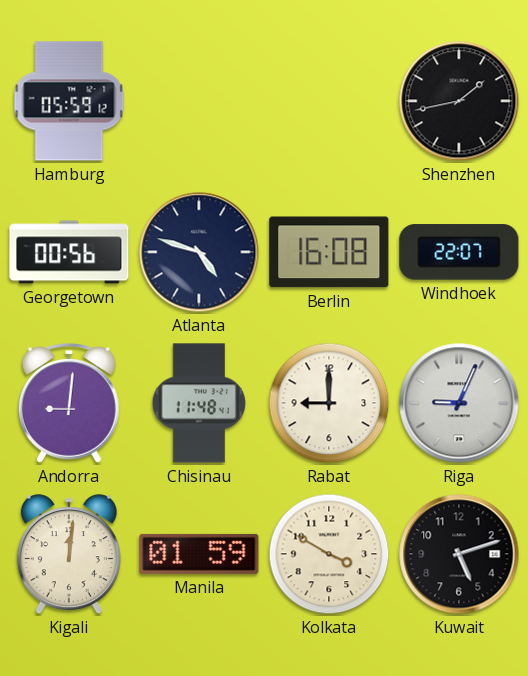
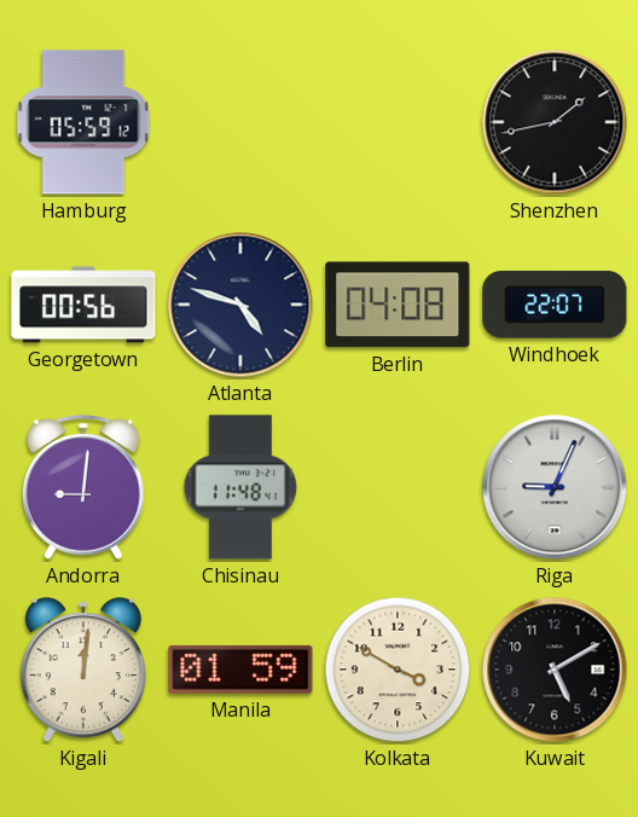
Berlin: 16:08 -> 04:08
Rabat: 9:00 -> none
Kuwait: 5:12 -> 5:10
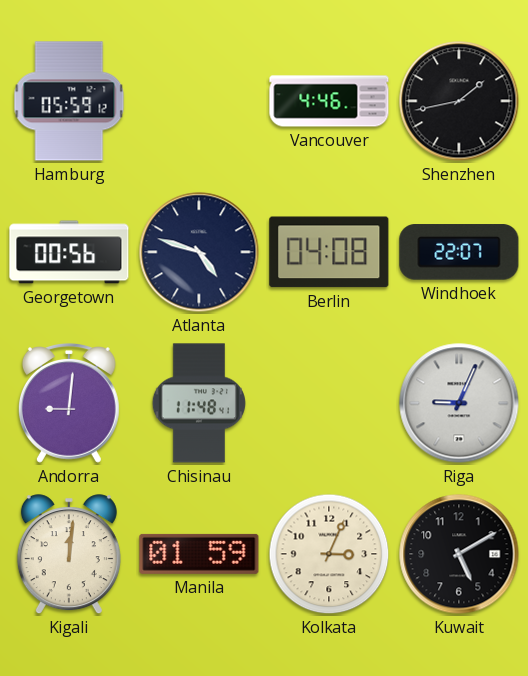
Vancouver: none -> 4:46
Kolkata: 3:50 -> 3:04
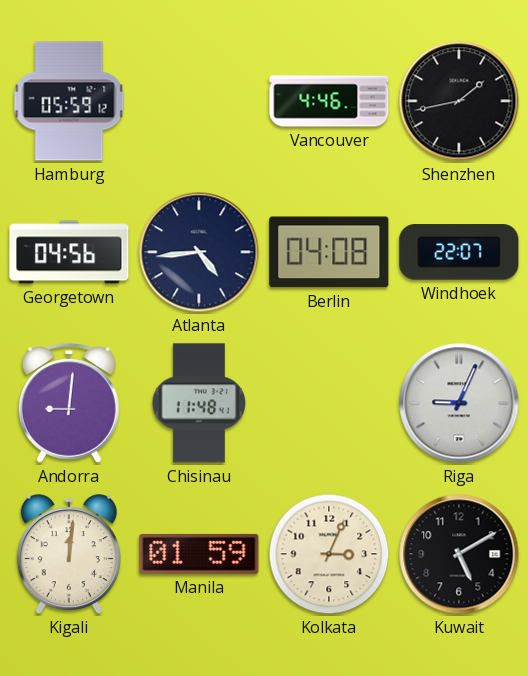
Georgetown: 00:56 -> 04:56
Atlanta: 4:48 -> 4:44
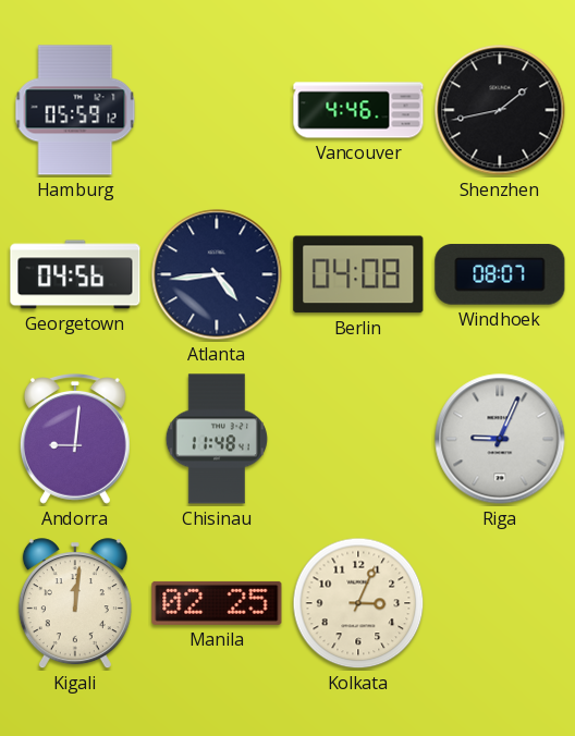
Windhoek: 22:07 -> 08:07
Manila: 01:59 -> 02:25
Kuwait: 5:10 -> none
